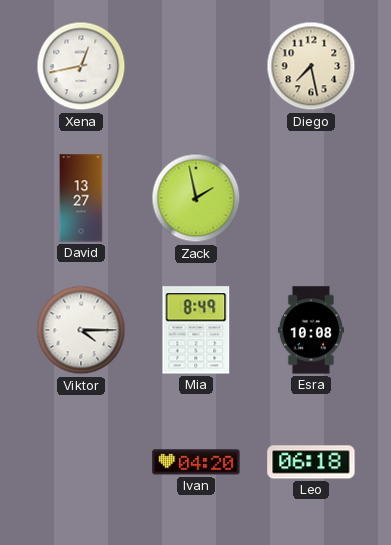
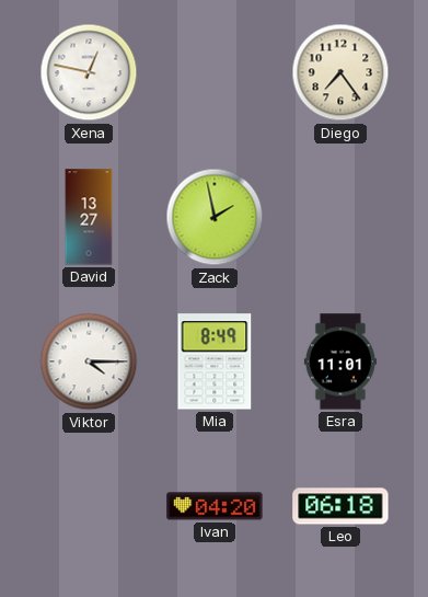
Xena: 12:43 -> 12:47
Diego: 7:28 -> 7:24
Esra: 10:08 -> 11:01
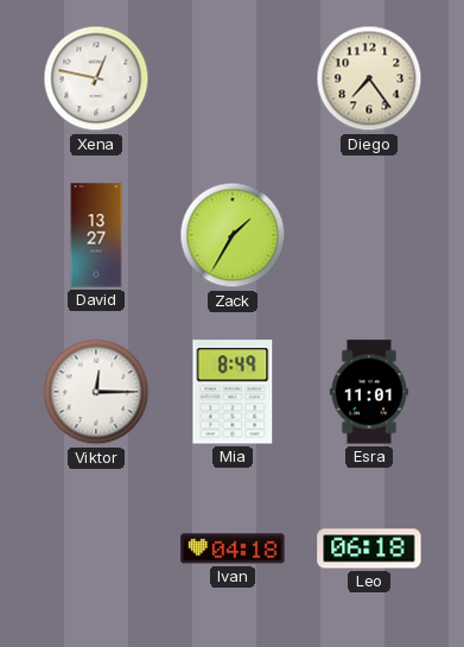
Zack: 1:58 -> 1:35
Viktor: 4:15 -> 12:15
Ivan: 04:20 -> 04:18
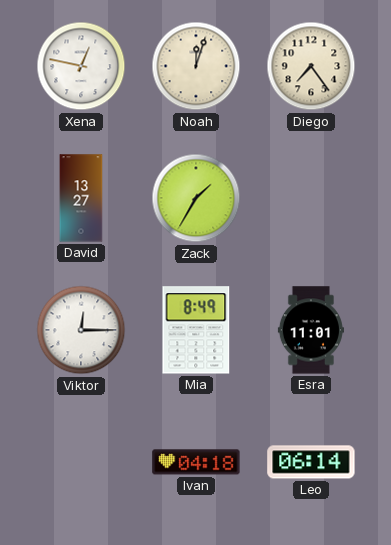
Noah: none -> 12:03
Leo: 06:18 -> 06:14
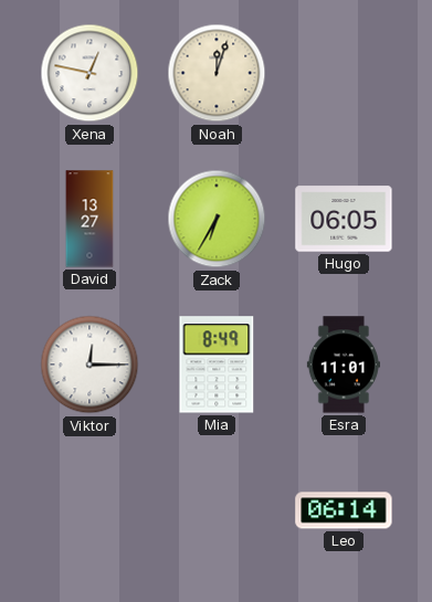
Diego: 7:24 -> none
Zack: 1:35 -> 6:35
Hugo: none -> 06:05
Ivan: 04:18 -> none
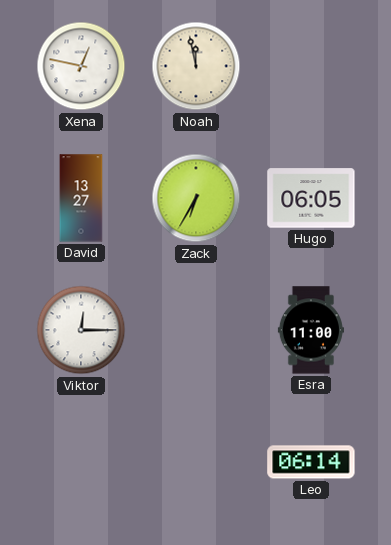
Noah: 12:03 -> 11:58
Mia: 8:49 -> none
Esra: 11:01 -> 11:00
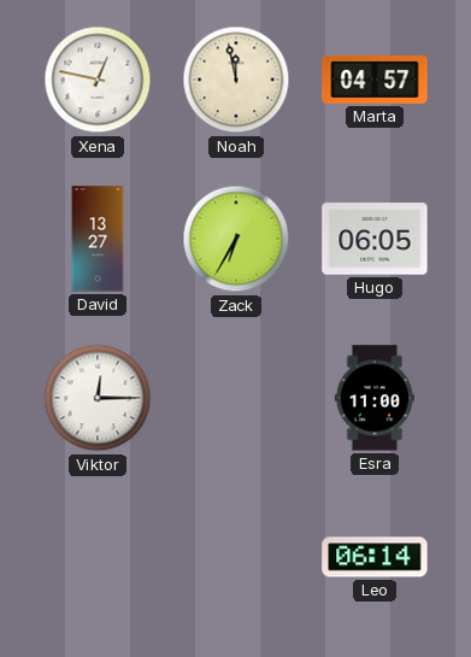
Marta: none -> 04:57
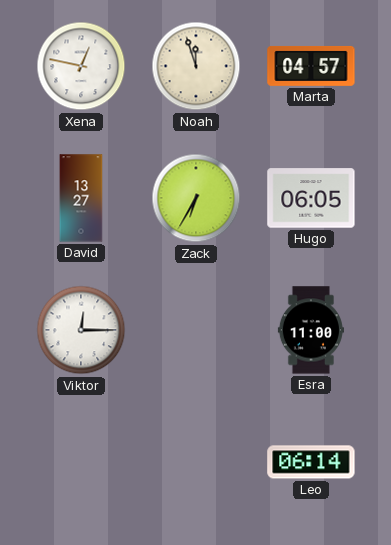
Noah: 11:58 -> 11:57
